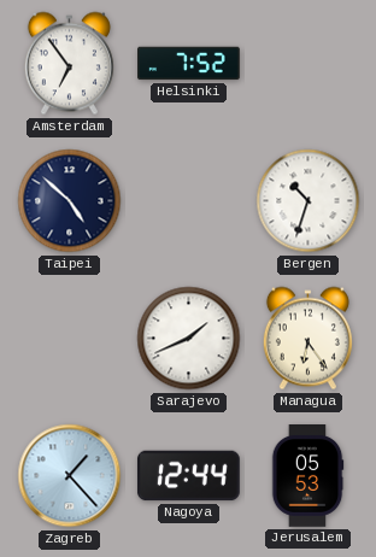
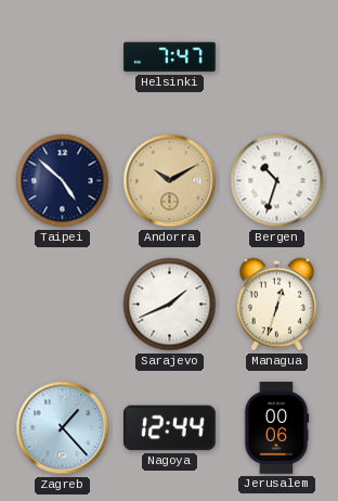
Amsterdam: 6:54 -> none
Helsinki: 7:52 -> 7:47
Andorra: none -> 10:10
Managua: 6:24 -> 12:33
Jerusalem: 05:53 -> 00:06
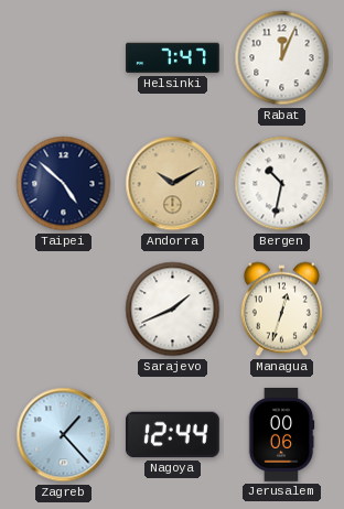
Rabat: none -> 12:04
Bergen: 10:33 -> 10:32
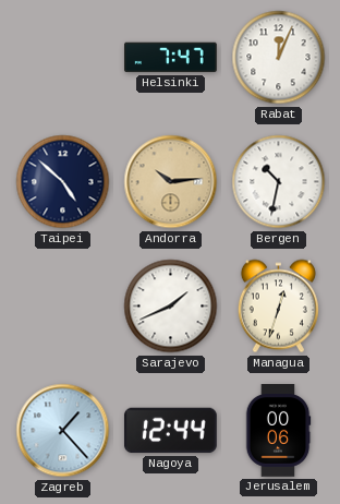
Andorra: 10:10 -> 10:14
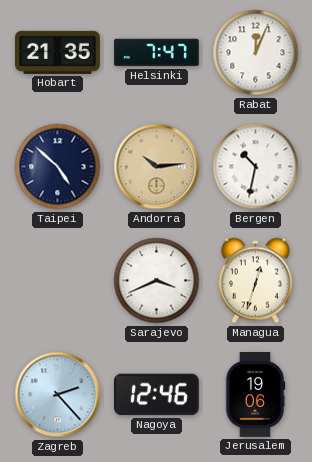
Hobart: none -> 21:35
Sarajevo: 1:41 -> 3:41
Zagreb: 1:23 -> 2:23
Nagoya: 12:44 -> 12:46
Jerusalem: 00:06 -> 19:06
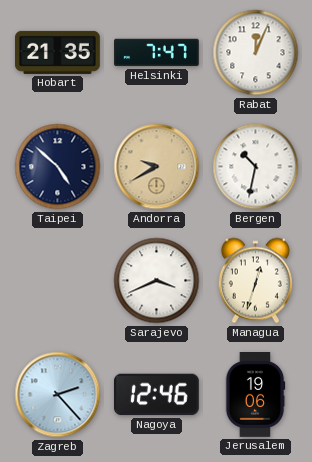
Andorra: 10:14 -> 9:40
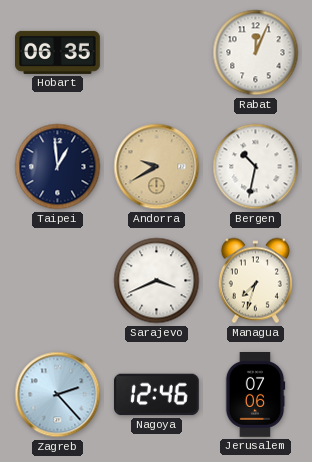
Hobart: 21:35 -> 06:35
Helsinki: 7:47 -> none
Taipei: 4:52 -> 12:59
Managua: 12:33 -> 7:33
Jerusalem: 19:06 -> 07:06
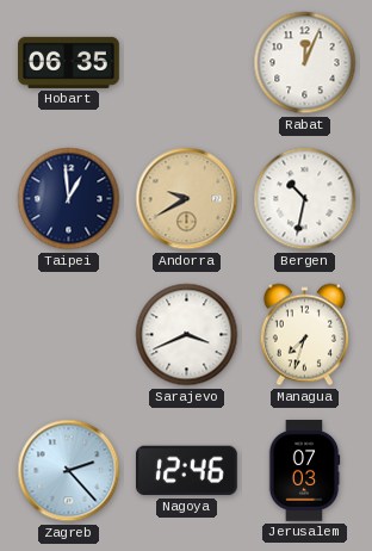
Jerusalem: 07:06 -> 07:03
